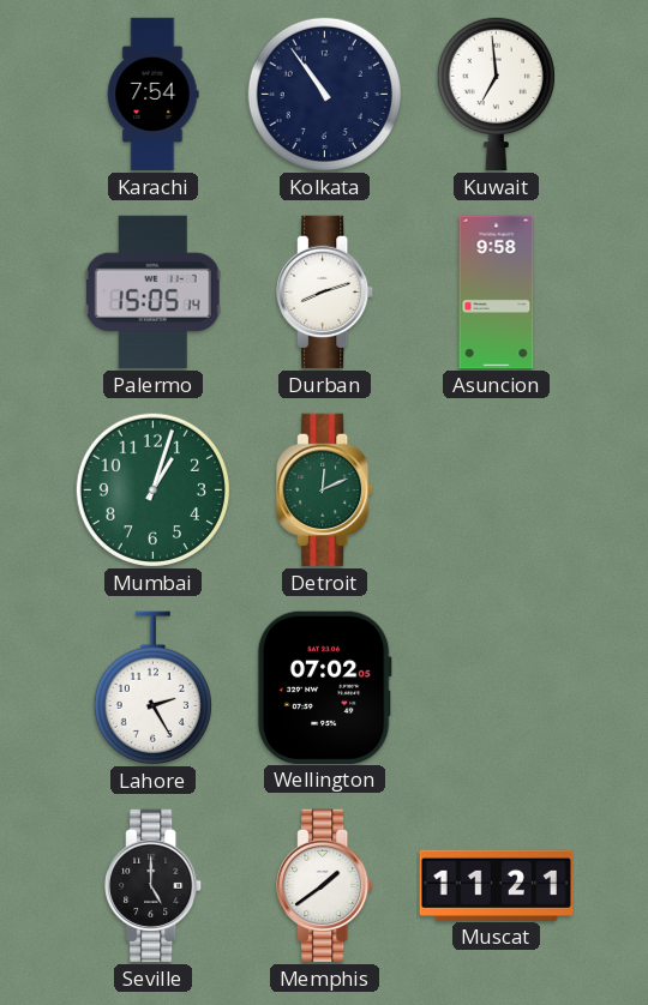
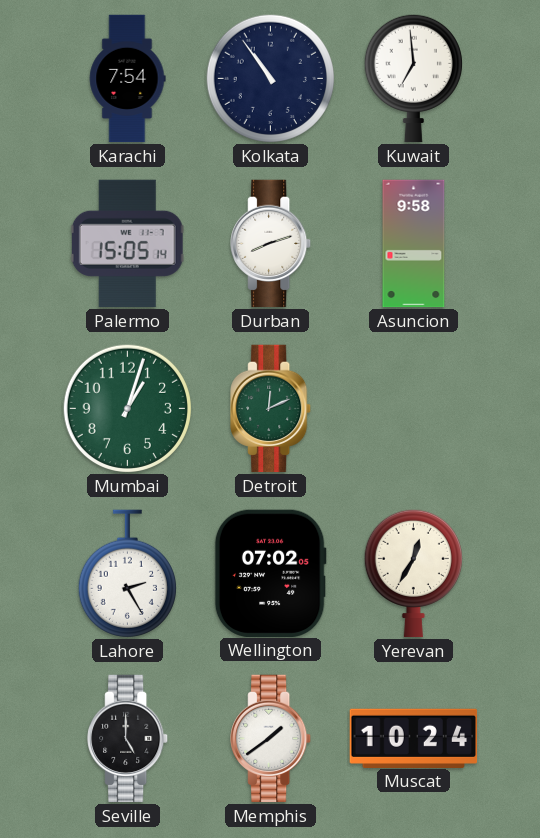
Yerevan: none -> 12:35
Muscat: 11:21 -> 10:24
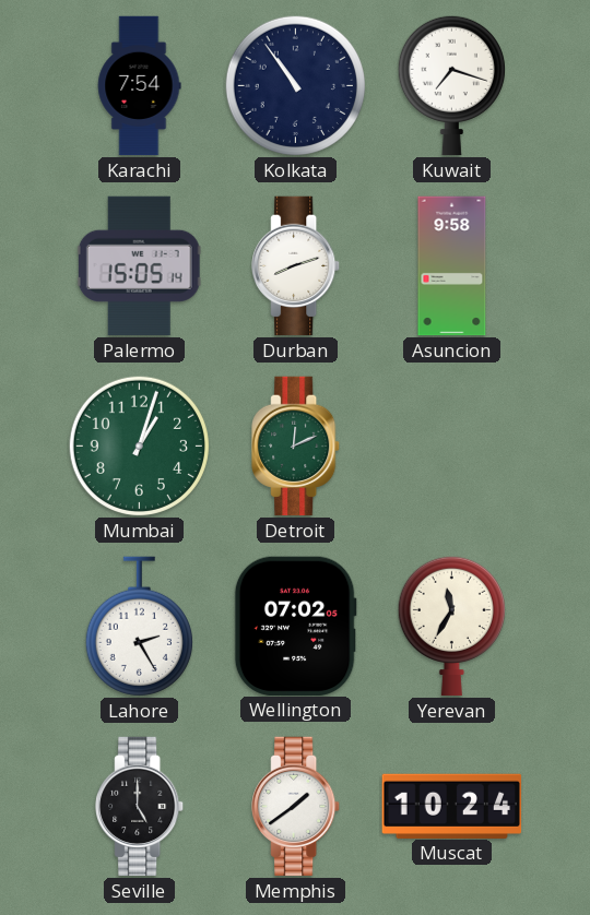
Kuwait: 6:59 -> 7:18
Yerevan: 12:35 -> 11:35
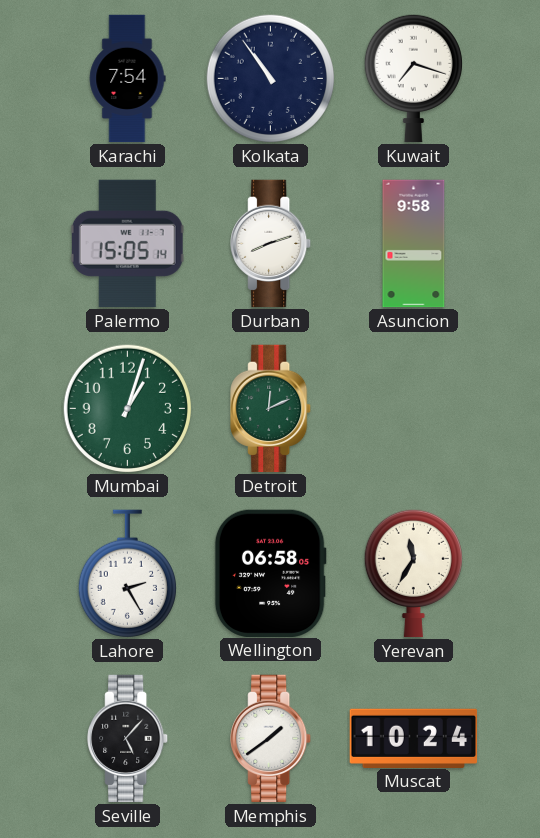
Wellington: 07:02 -> 06:58
Seville: 5:00 -> 5:07
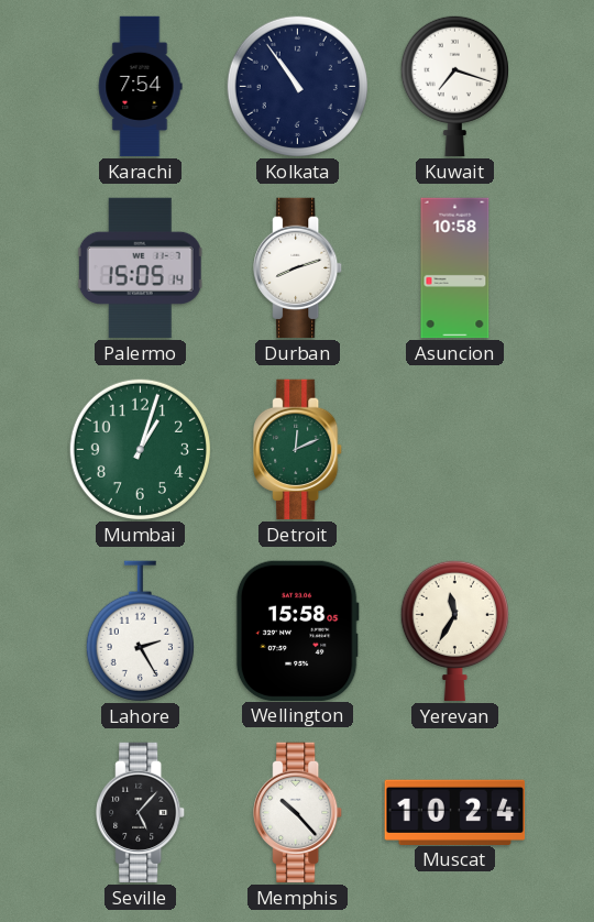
Asuncion: 9:58 -> 10:58
Wellington: 06:58 -> 15:58
Memphis: 1:39 -> 10:23
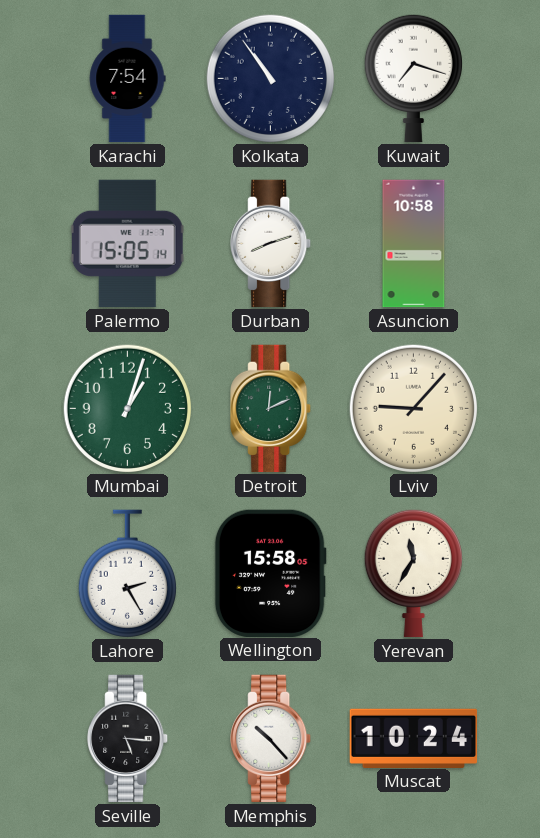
Lviv: none -> 9:07
Seville: 5:07 -> 5:16
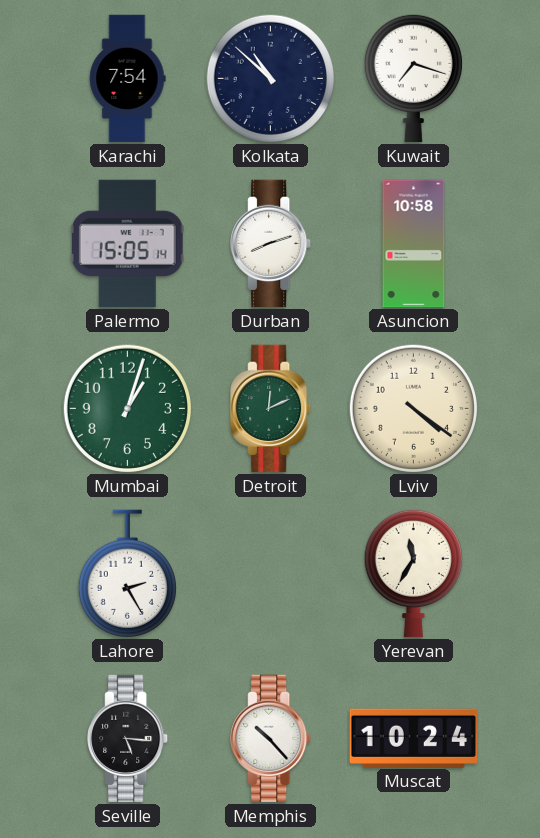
Kolkata: 10:54 -> 10:52
Lviv: 9:07 -> 4:21
Wellington: 15:58 -> none
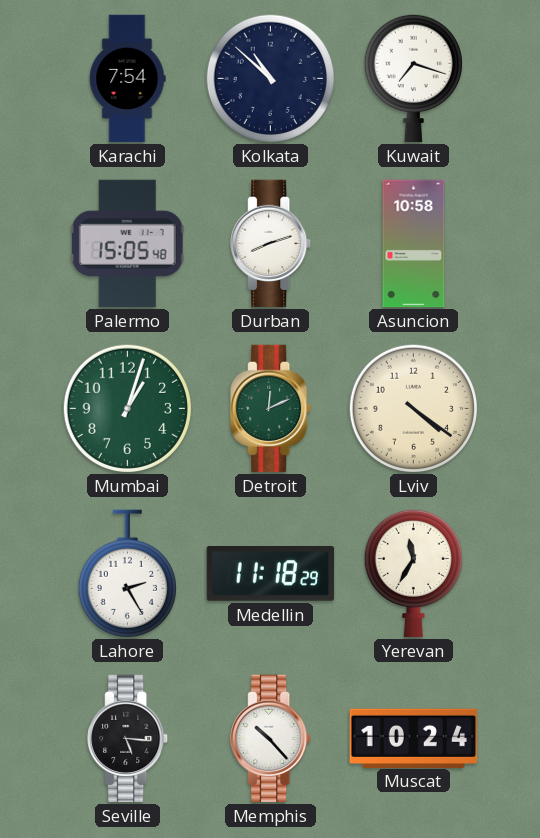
Palermo: 15:05:14 -> 15:05:48
Medellin: none -> 11:18
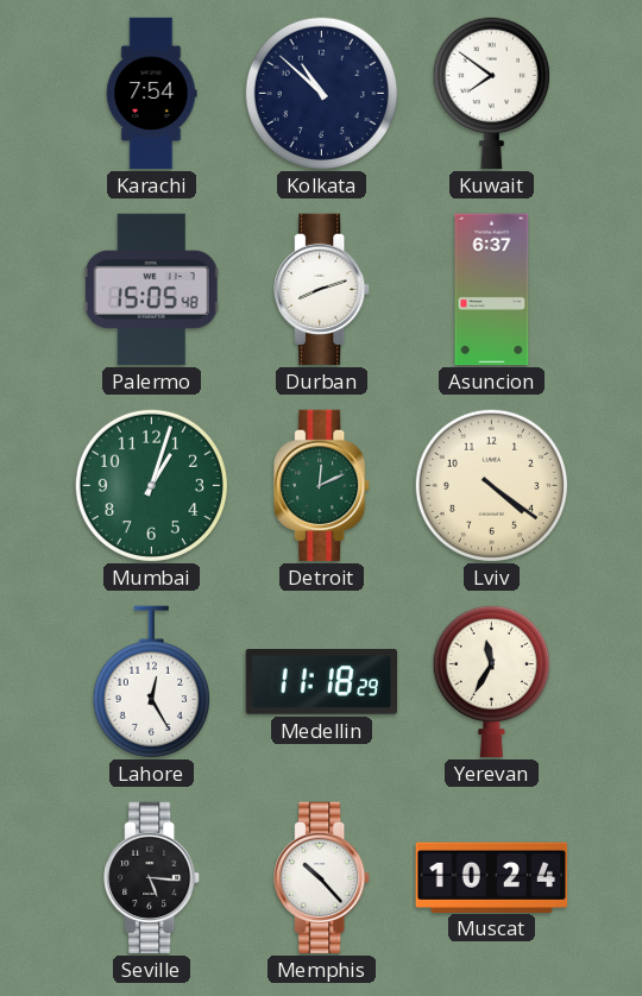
Kuwait: 7:18 -> 7:51
Asuncion: 10:58 -> 6:37
Lahore: 2:25 -> 12:25
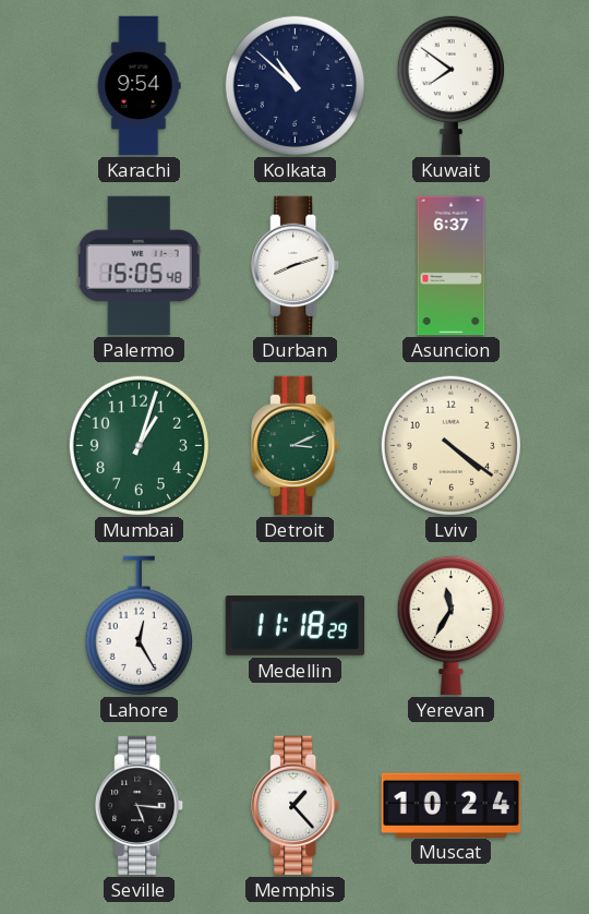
Karachi: 7:54 -> 9:54
Detroit: 12:11 -> 3:11
Memphis: 10:23 -> 1:23
